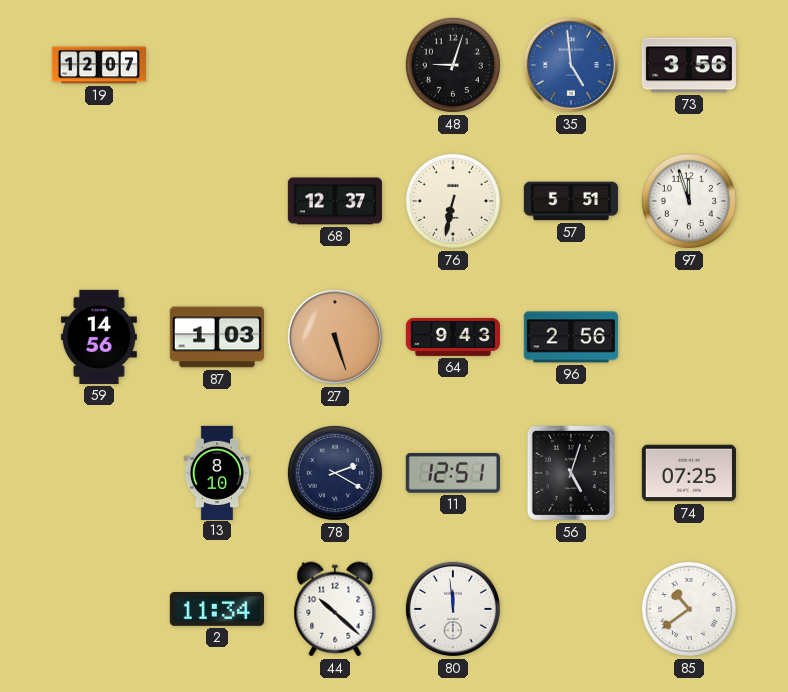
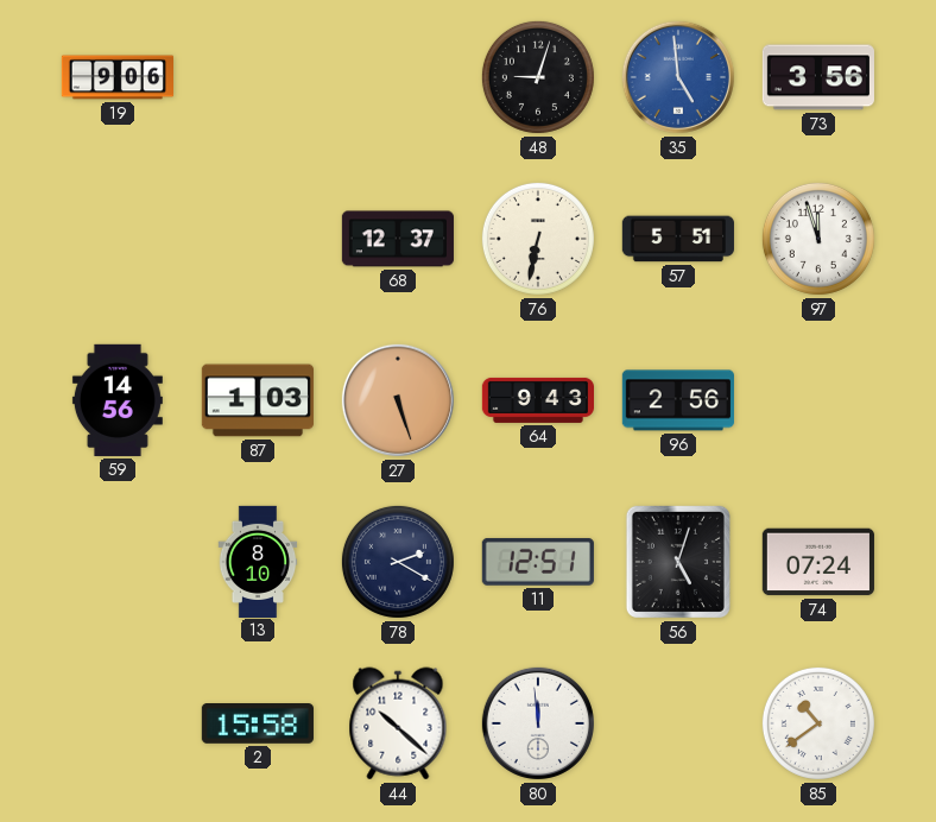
19: 12:07 -> 9:06
74: 07:25 -> 07:24
2: 11:34 -> 15:58
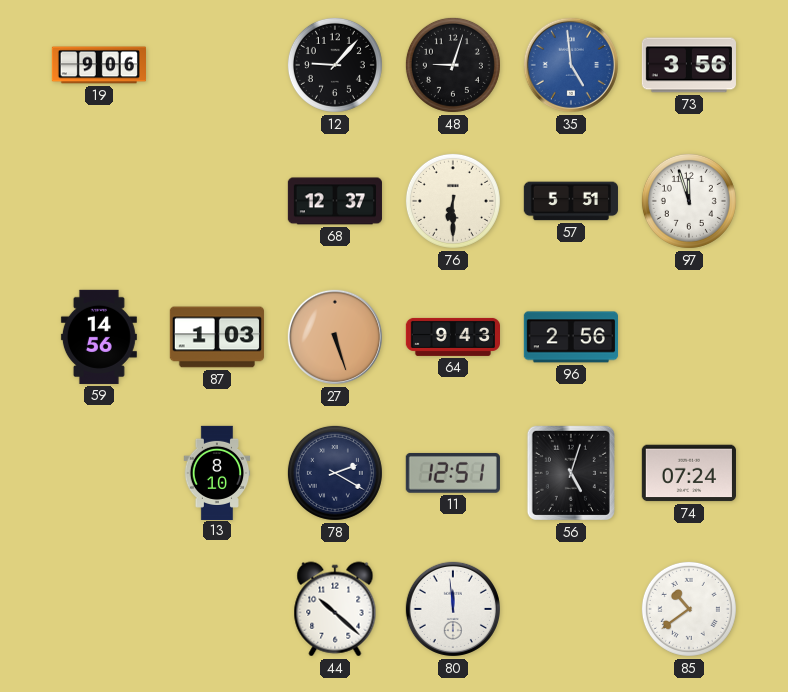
12: none -> 9:07
76: 6:32 -> 6:30
2: 15:58 -> none
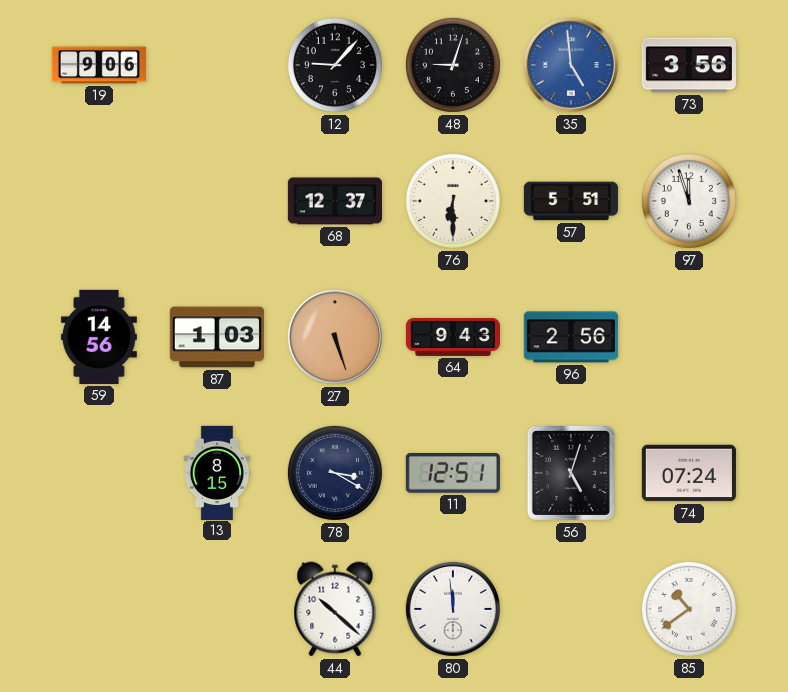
13: 8:10 -> 8:15
78: 2:20 -> 3:20
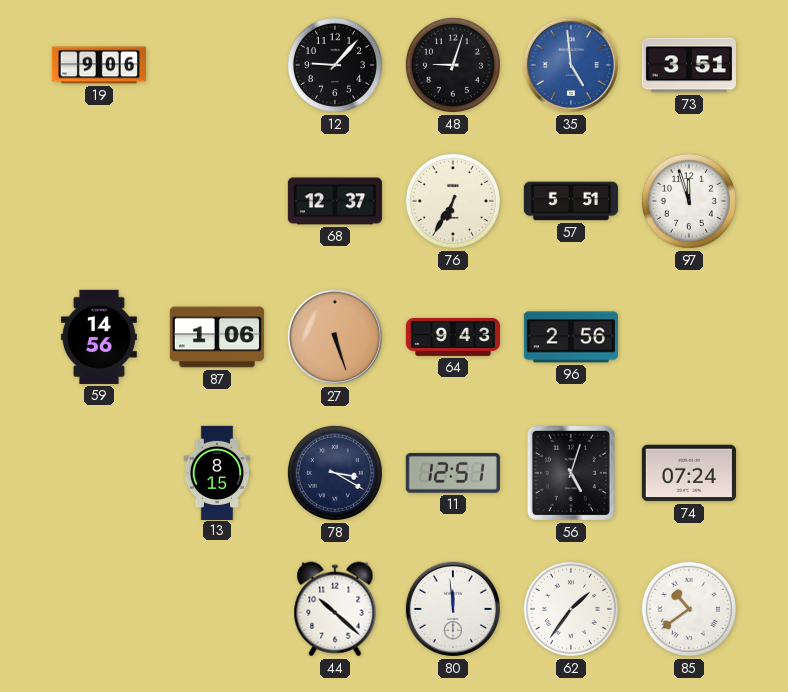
73: 3:56 -> 3:51
76: 6:30 -> 6:35
87: 1:03 -> 1:06
62: none -> 1:36
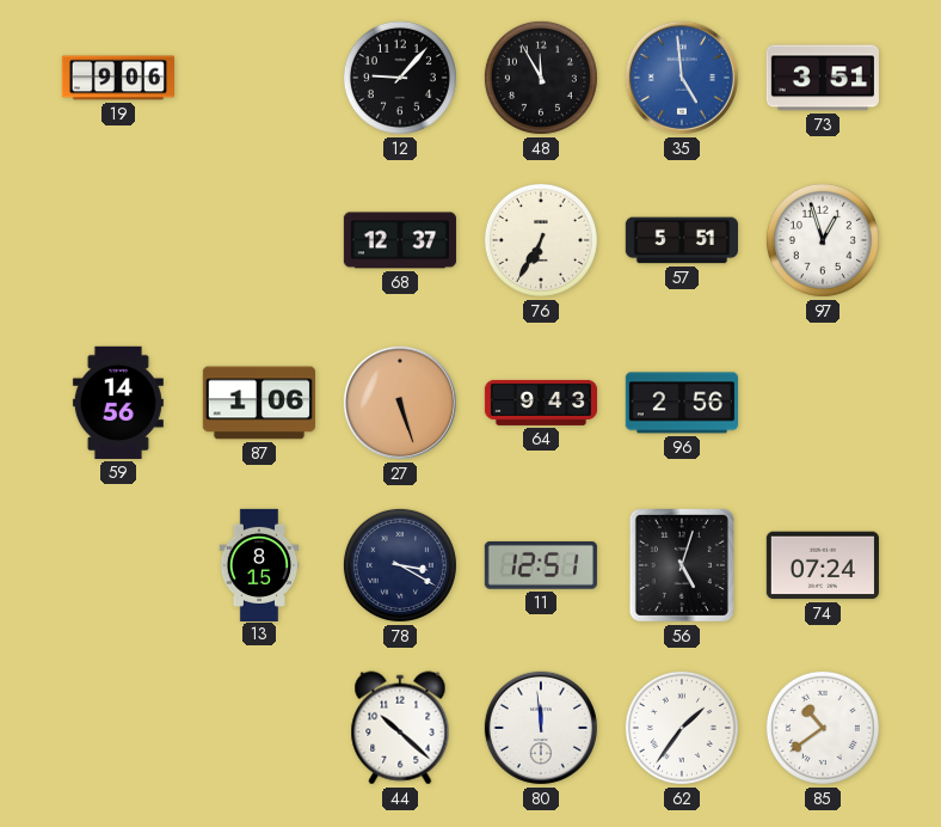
48: 9:03 -> 11:55
97: 11:57 -> 12:57
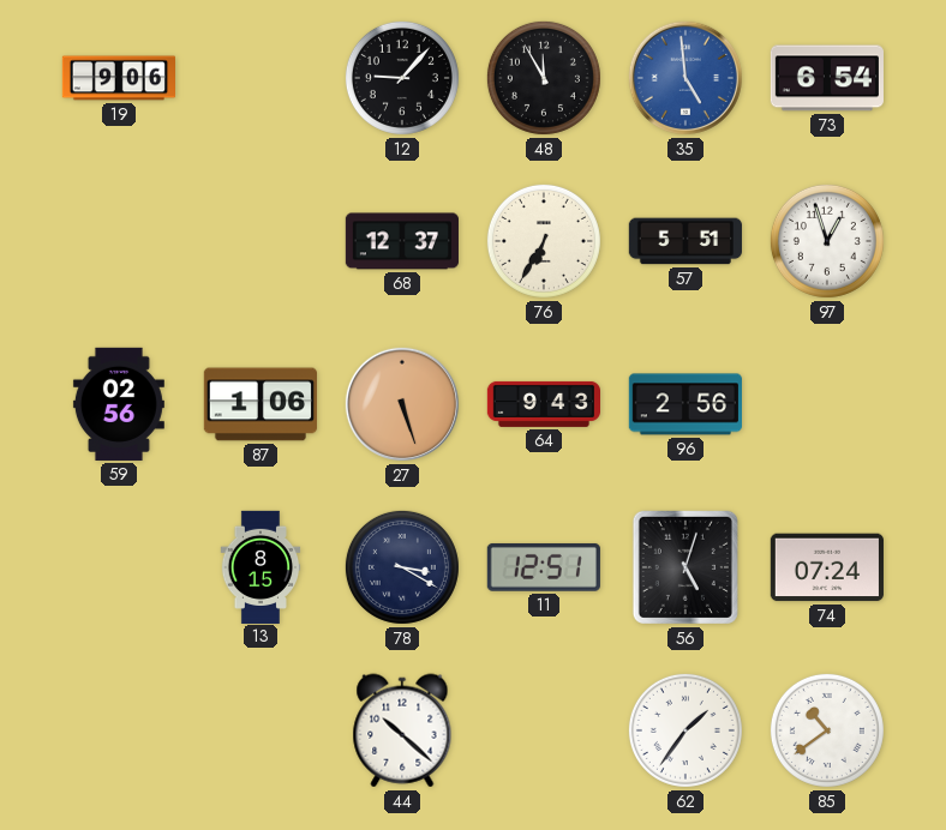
73: 3:51 -> 6:54
59: 14:56 -> 02:56
80: 11:59 -> none
